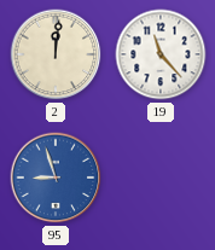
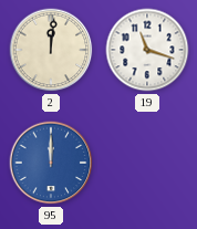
19: 11:23 -> 11:18
95: 8:57 -> 12:00
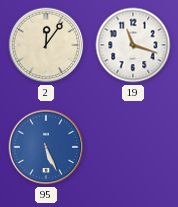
2: 12:01 -> 12:06
95: 12:00 -> 5:26
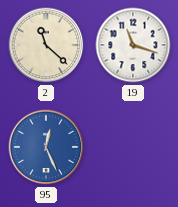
2: 12:06 -> 11:22
95: 5:26 -> 12:26
